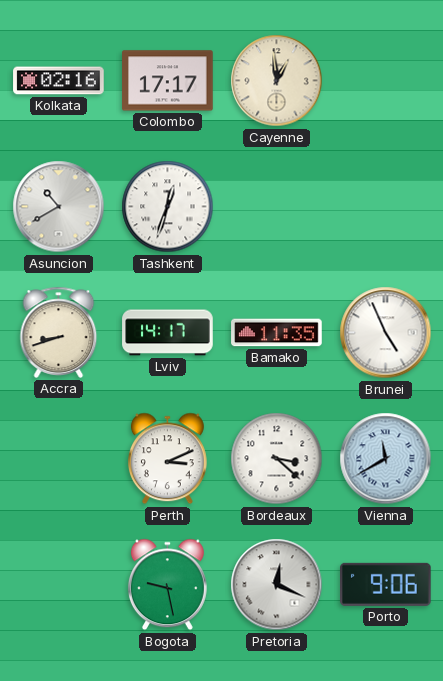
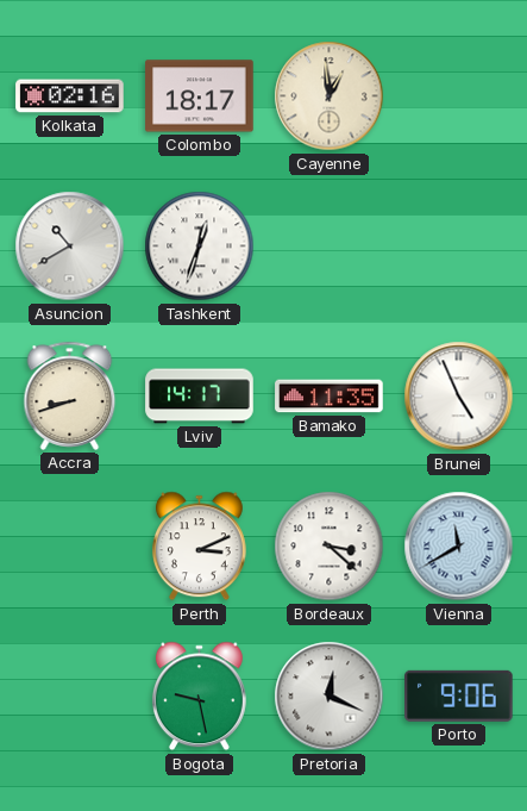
Colombo: 17:17 -> 18:17
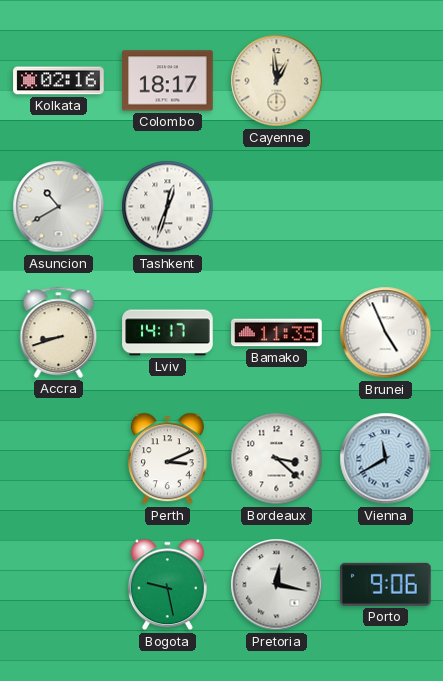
Pretoria: 12:19 -> 12:17
